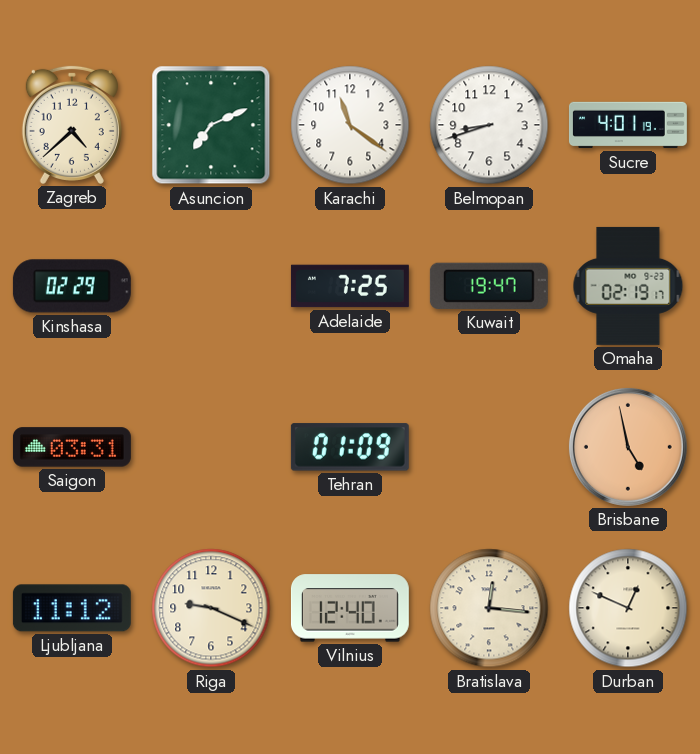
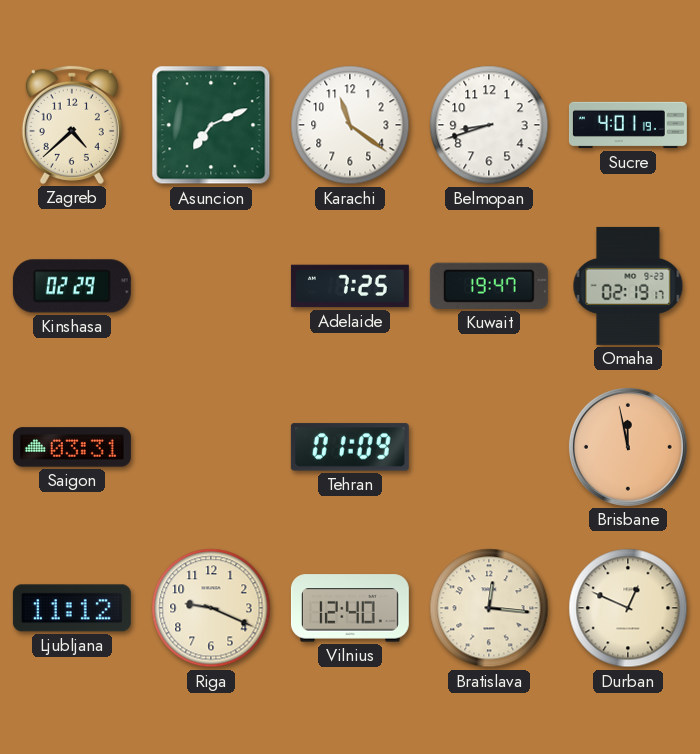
Brisbane: 4:58 -> 11:58
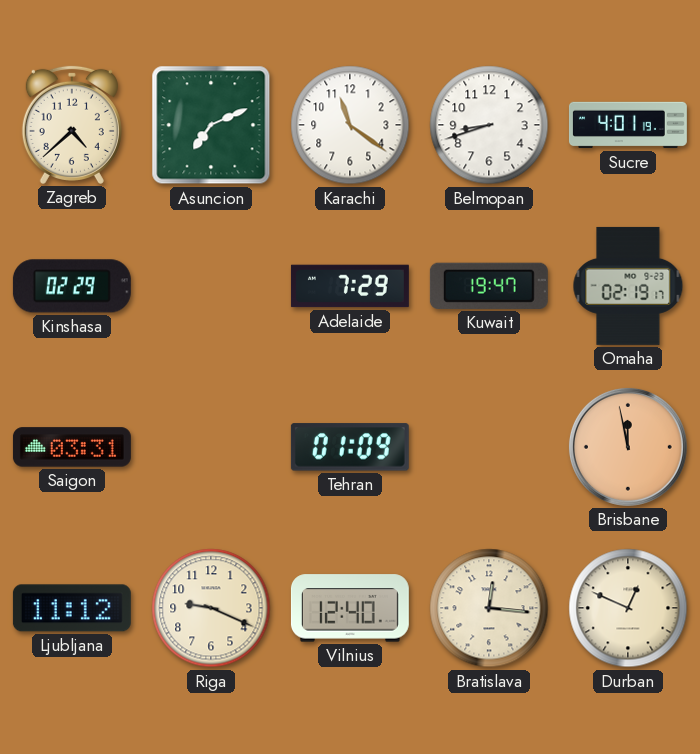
Adelaide: 7:25 -> 7:29
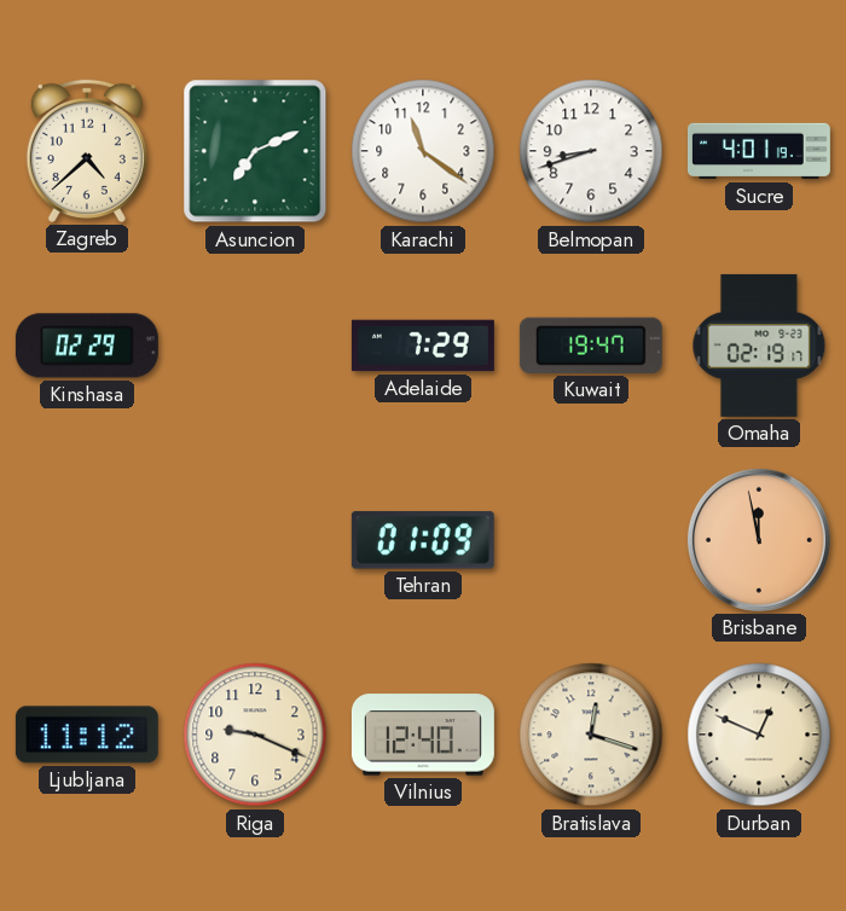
Saigon: 03:31 -> none
Bratislava: 12:16 -> 12:18
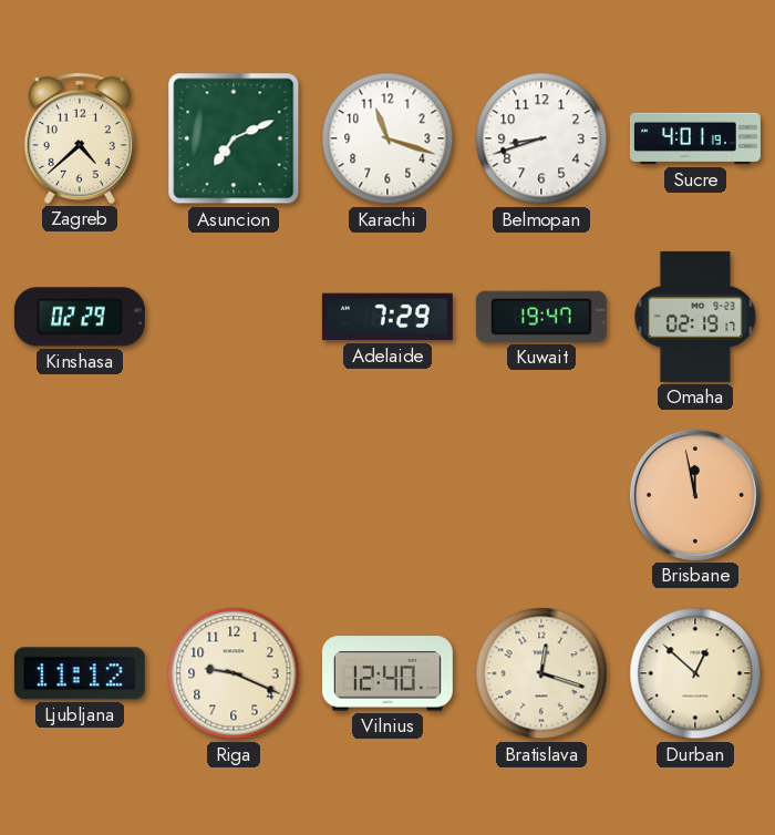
Karachi: 11:21 -> 11:18
Tehran: 01:09 -> none
Durban: 12:49 -> 12:52
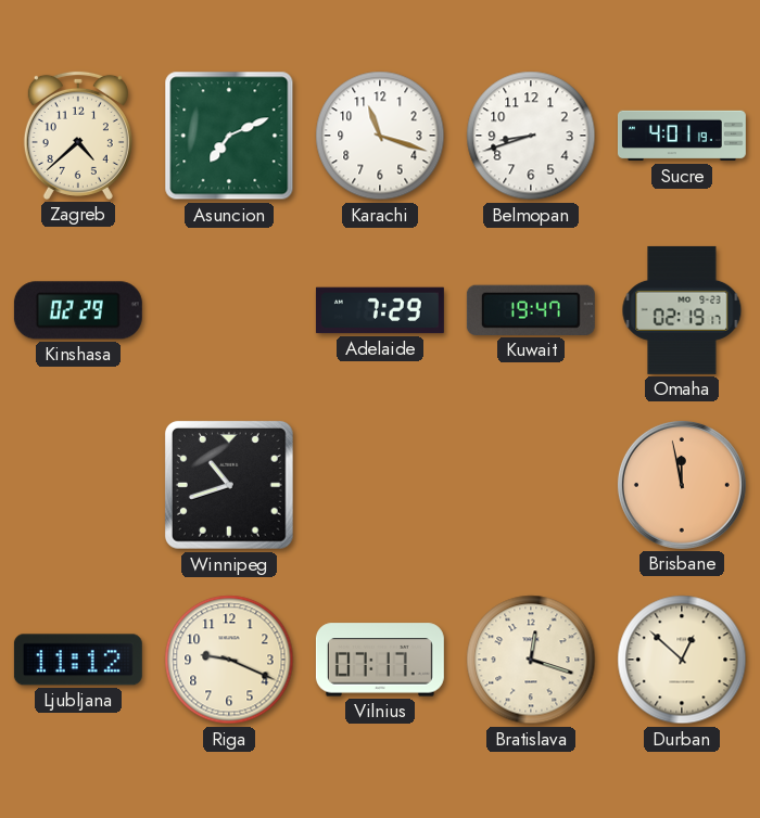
Winnipeg: none -> 10:42
Vilnius: 12:40 -> 07:17
